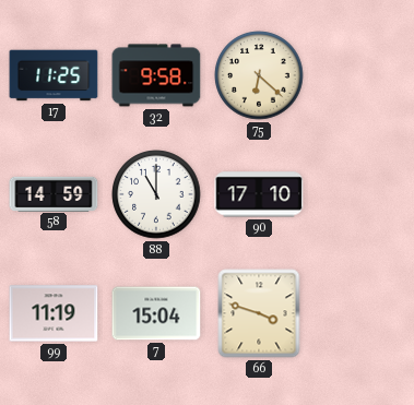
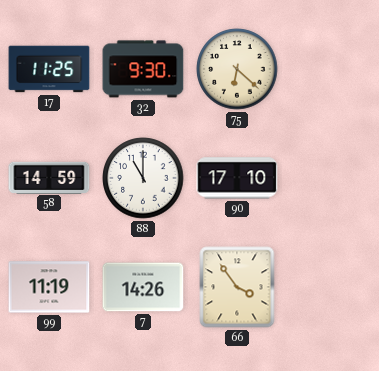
32: 9:58 -> 9:30
7: 15:04 -> 14:26
66: 3:48 -> 3:54
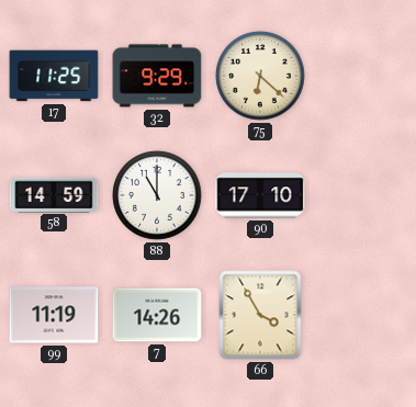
32: 9:30 -> 9:29
66: 3:54 -> 3:55
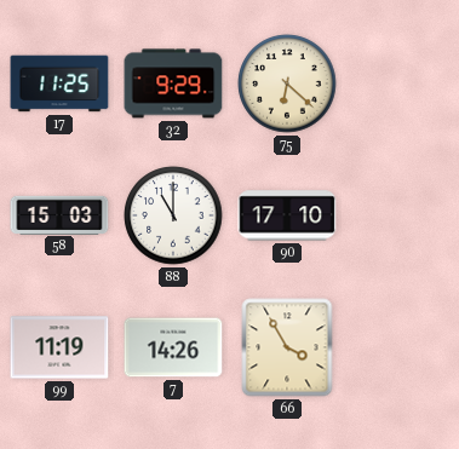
58: 14:59 -> 15:03
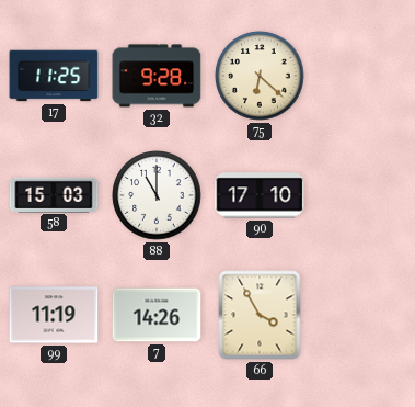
32: 9:29 -> 9:28
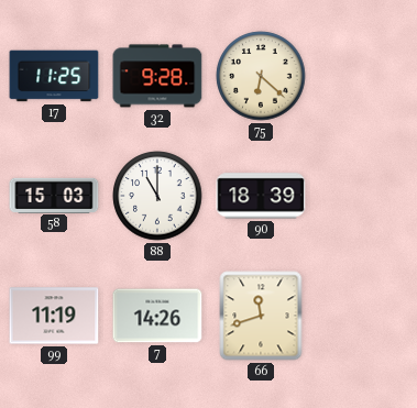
90: 17:10 -> 18:39
66: 3:55 -> 11:42
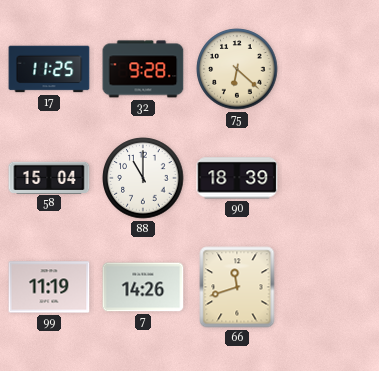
58: 15:03 -> 15:04
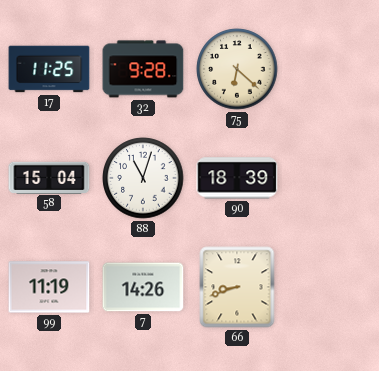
88: 11:00 -> 11:03
66: 11:42 -> 8:42
